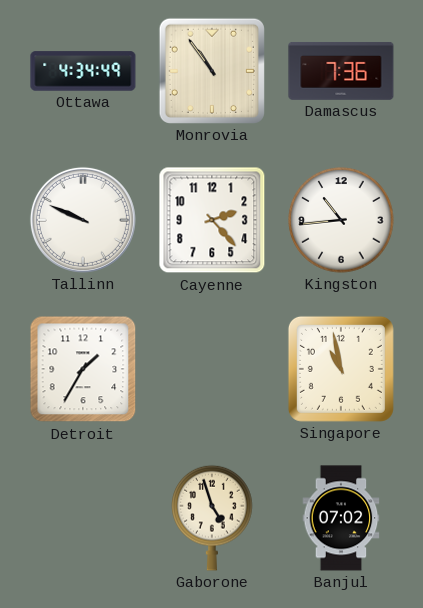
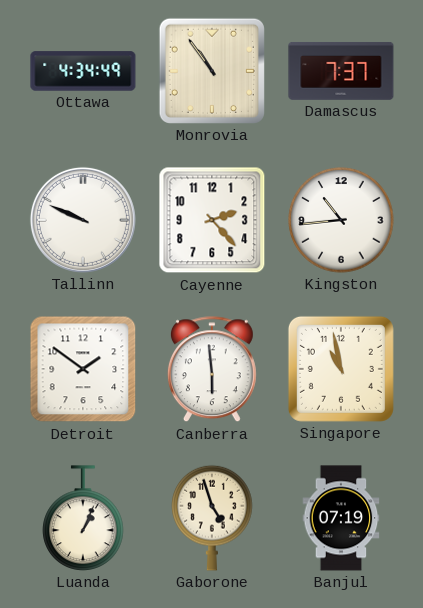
Damascus: 7:36 -> 7:37
Detroit: 1:35 -> 1:51
Canberra: none -> 5:59
Luanda: none -> 1:04
Banjul: 07:02 -> 07:19
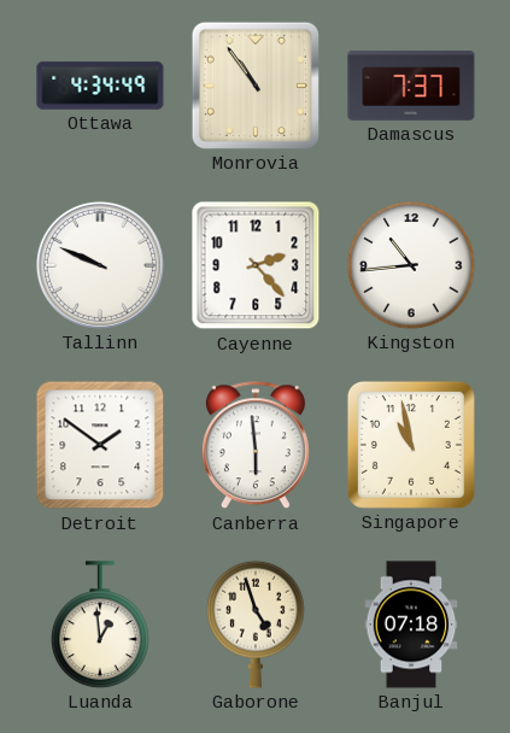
Luanda: 1:04 -> 12:59
Banjul: 07:19 -> 07:18
